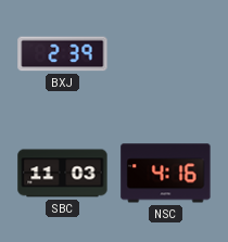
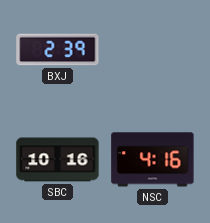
SBC: 11:03 -> 10:16
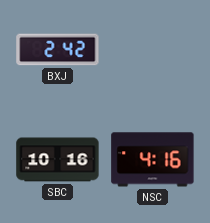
BXJ: 2:39 -> 2:42
